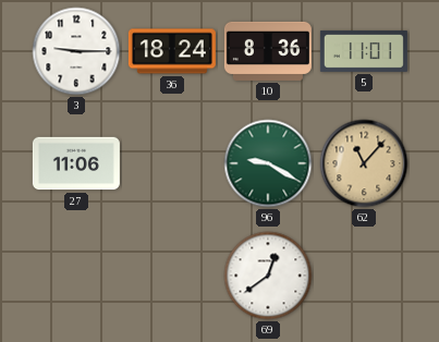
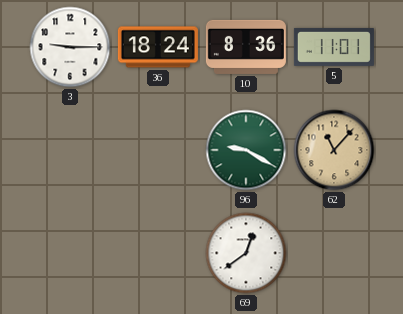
27: 11:06 -> none
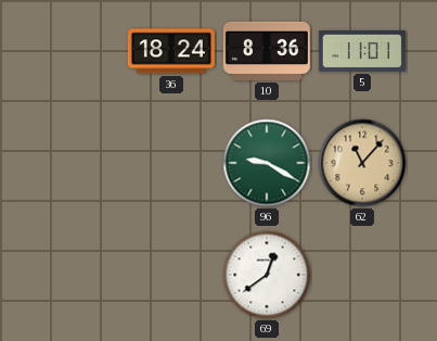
3: 9:15 -> none
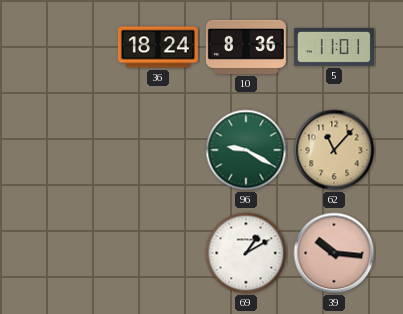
69: 12:39 -> 1:10
39: none -> 10:16
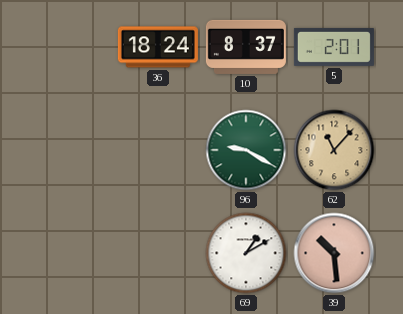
10: 8:36 -> 8:37
5: 11:01 -> 2:01
39: 10:16 -> 10:29
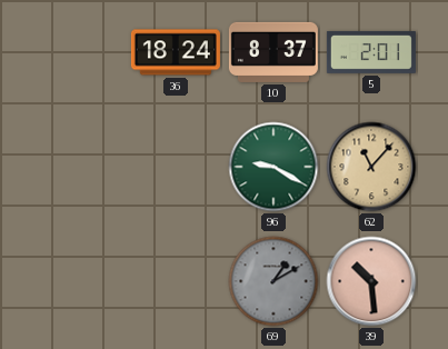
69 dial: white -> grey
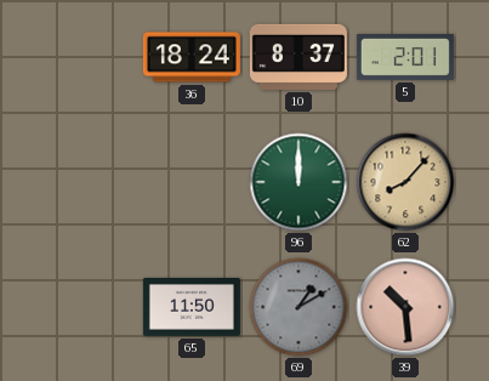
96: 9:20 -> 12:00
62: 11:07 -> 8:07
65: none -> 11:50
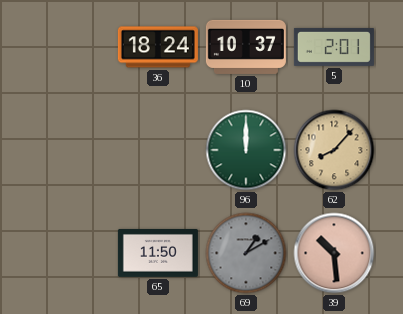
10: 8:37 -> 10:37
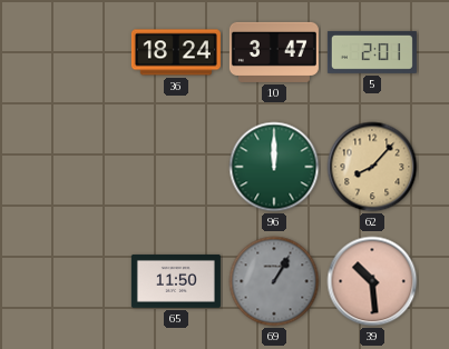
10: 10:37 -> 3:47
69: 1:10 -> 1:05
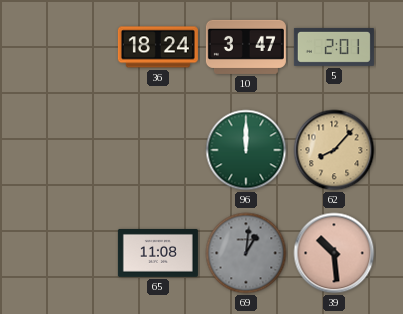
65: 11:50 -> 11:08
69: 1:05 -> 1:01
